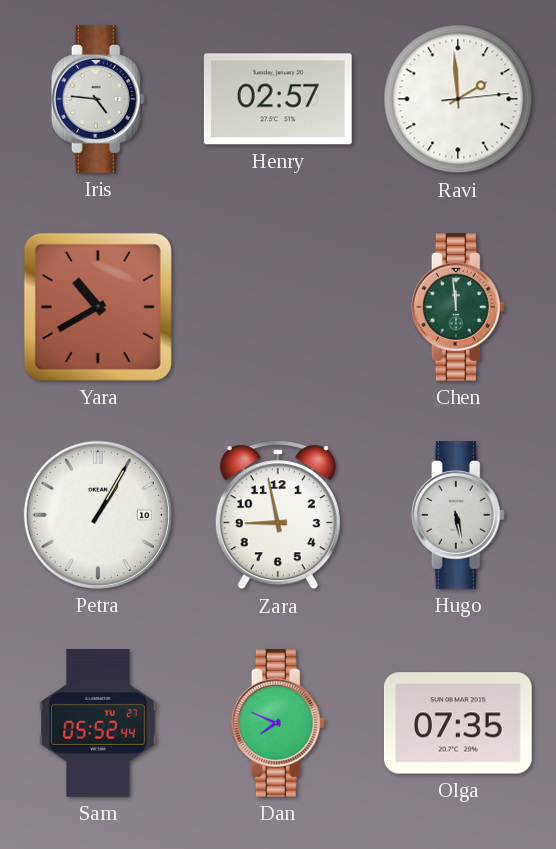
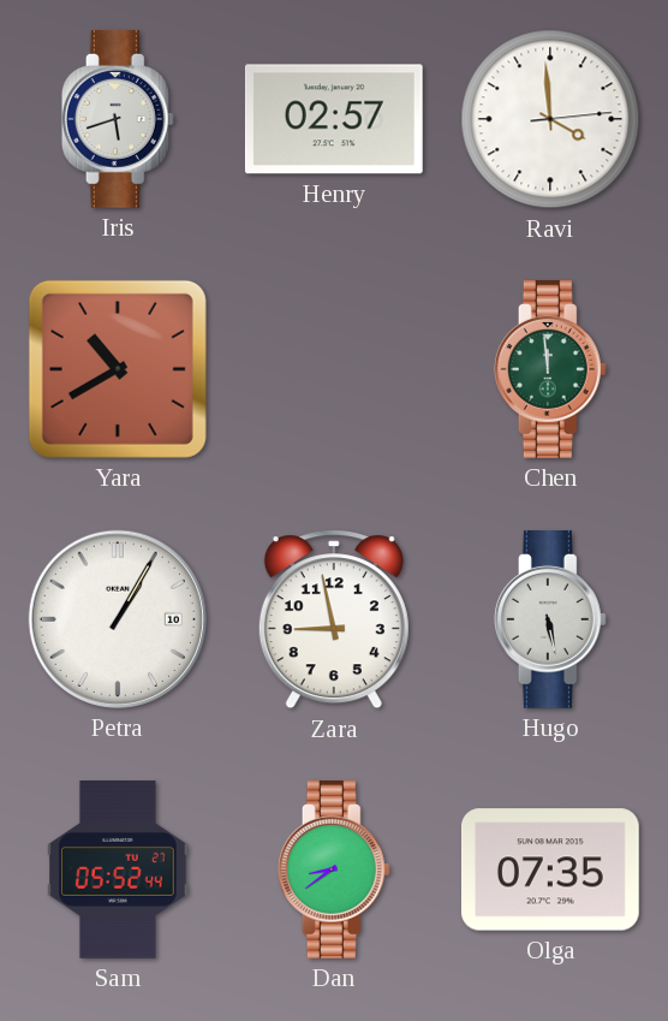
Iris: 4:46 -> 5:42
Ravi: 1:59 -> 3:59
Dan: 7:49 -> 8:39
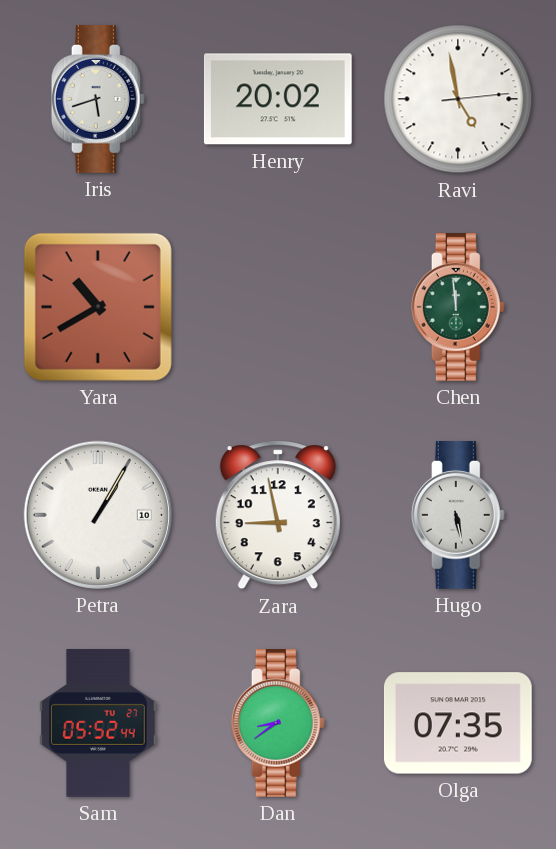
Henry: 02:57 -> 20:02
Ravi: 3:59 -> 4:58
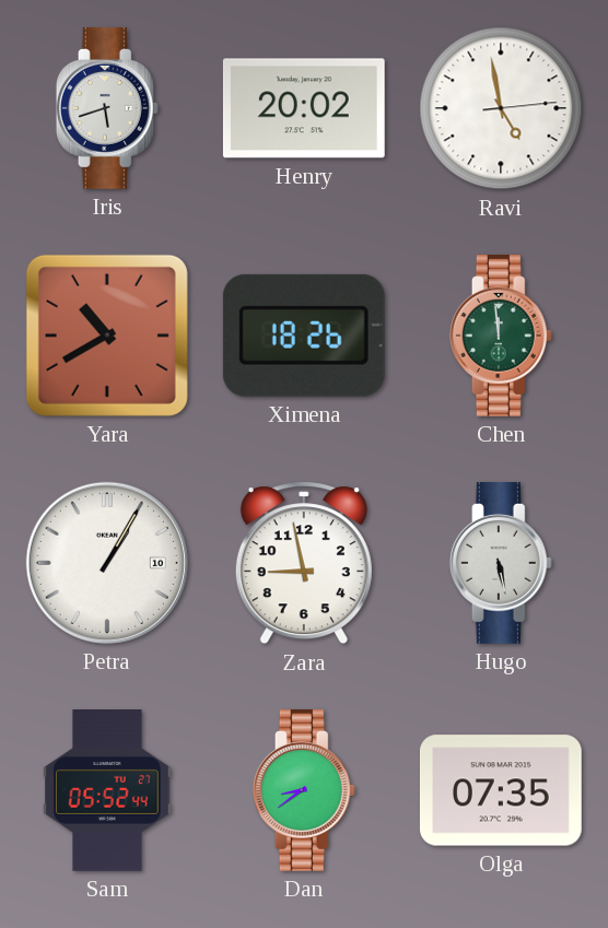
Ximena: none -> 18:26
